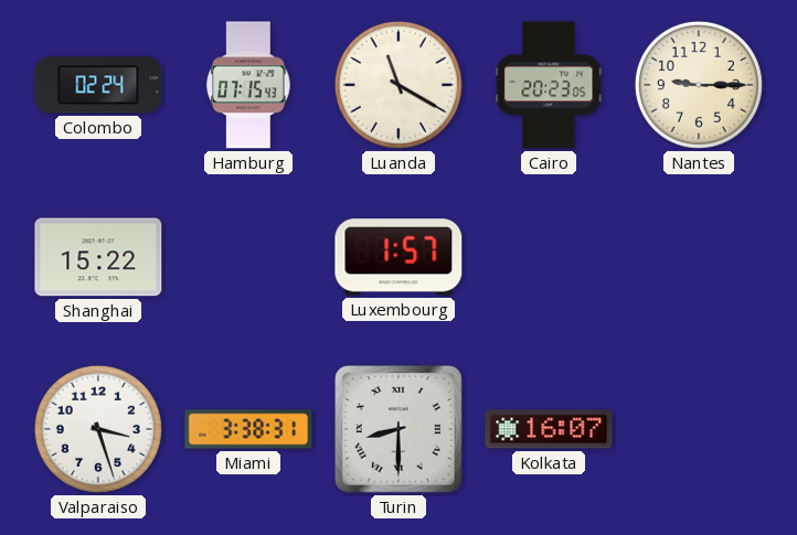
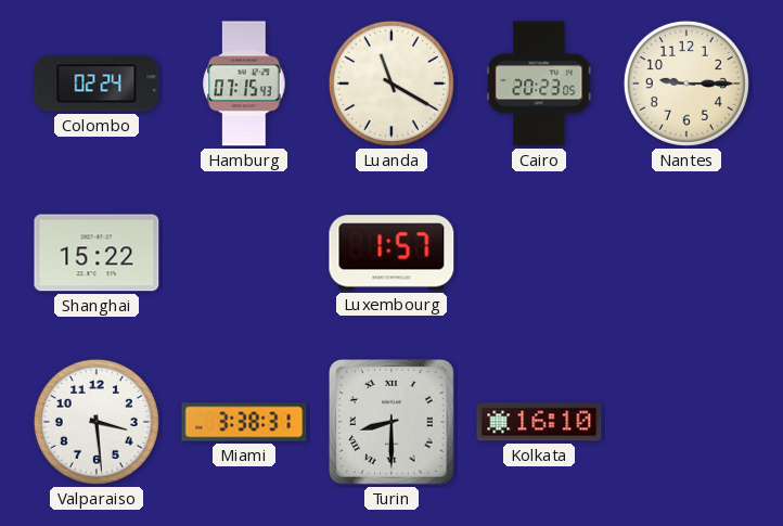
Valparaiso: 3:27 -> 3:29
Kolkata: 16:07 -> 16:10
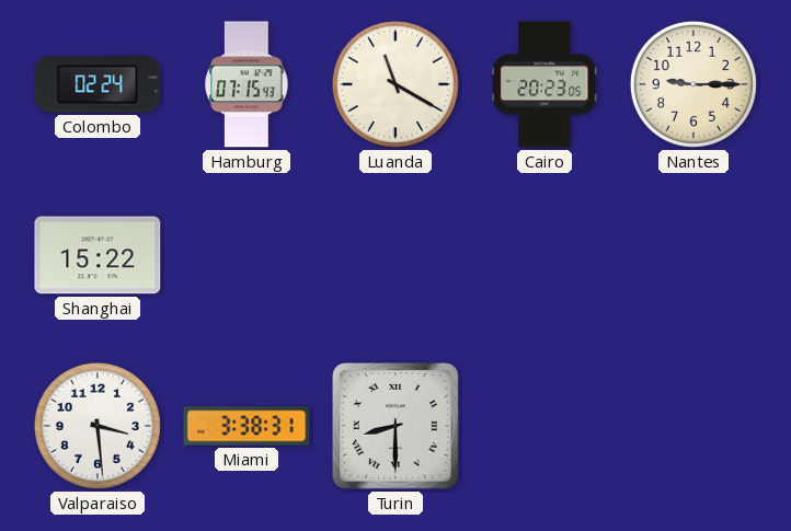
Luxembourg: 1:57 -> none
Kolkata: 16:10 -> none
